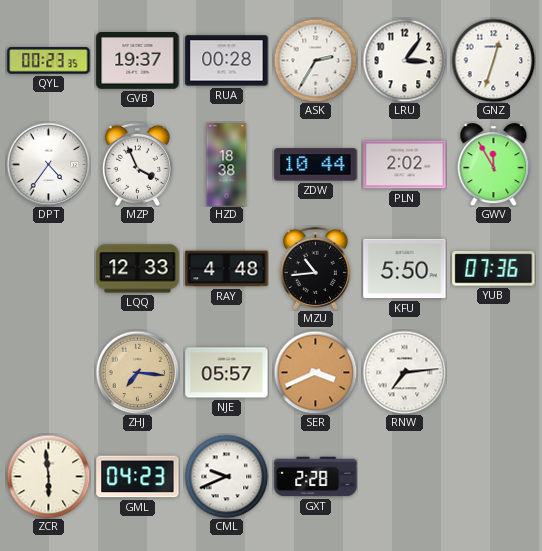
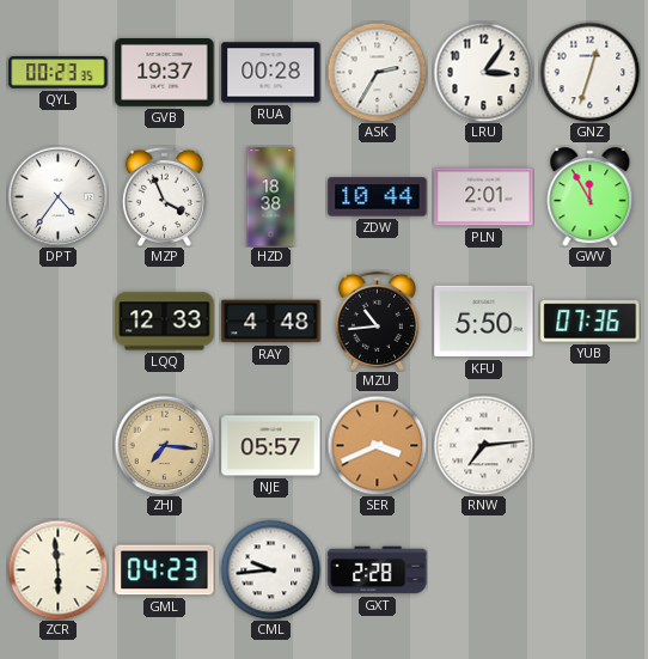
PLN: 2:02 -> 2:01
CML: 9:41 -> 9:44
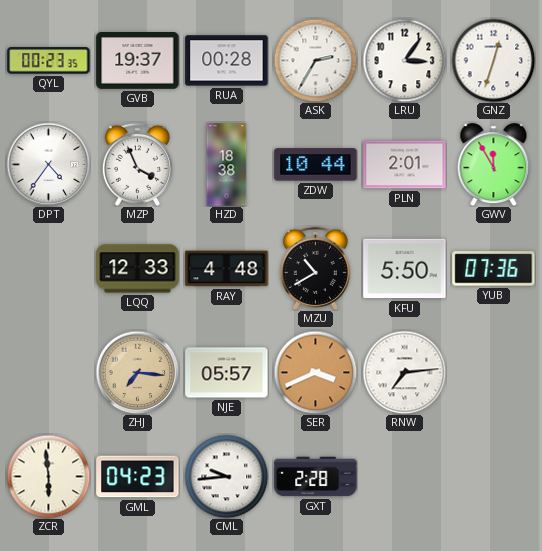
MZU: 10:44 -> 10:40
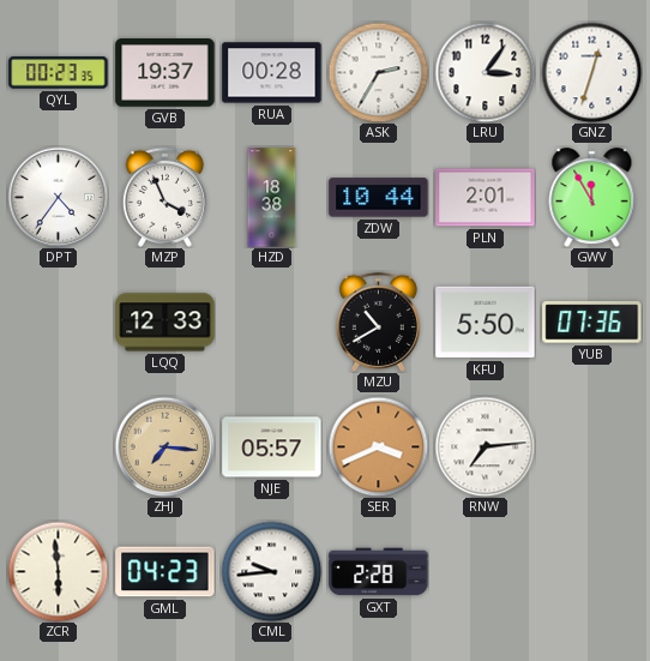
RAY: 4:48 -> none
